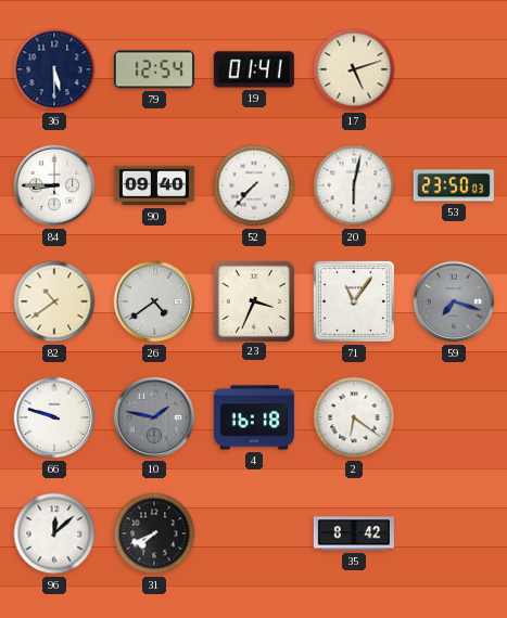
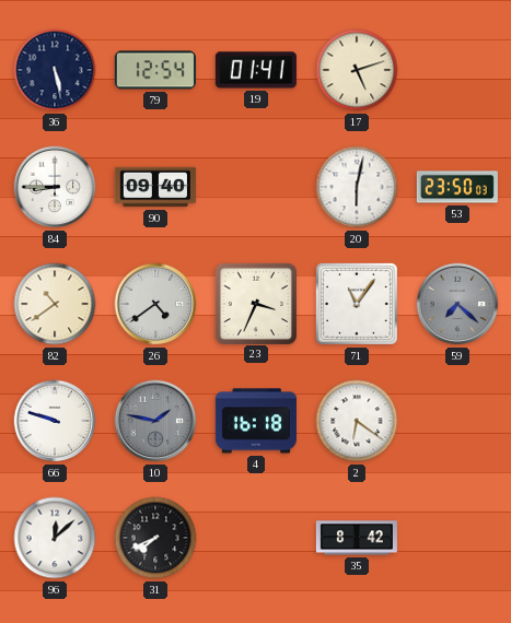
36: 5:30 -> 5:28
52: 7:37 -> none
59: 7:18 -> 7:22
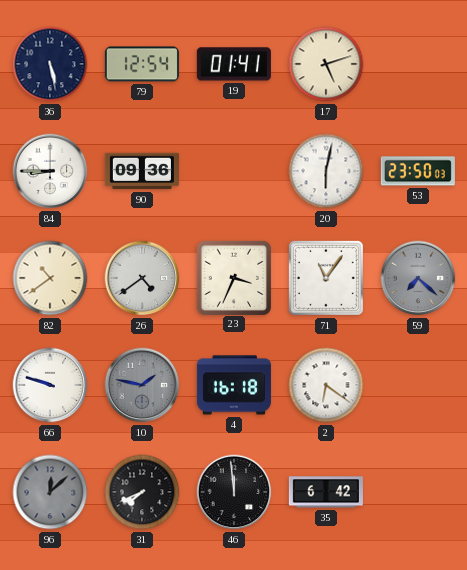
90: 09:40 -> 09:36
96 dial: white -> grey
46: none -> 11:59
35: 8:42 -> 6:42
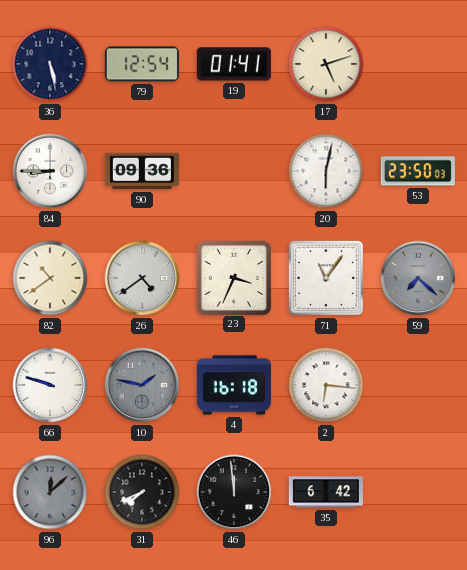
2: 6:21 -> 6:16
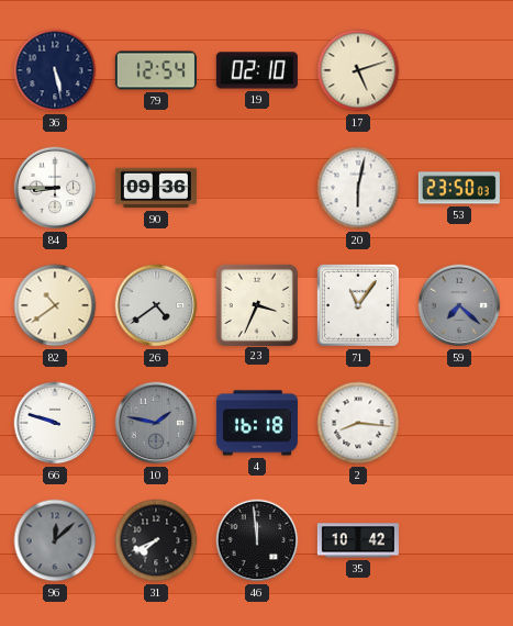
19: 01:41 -> 02:10
2: 6:16 -> 8:16
35: 6:42 -> 10:42
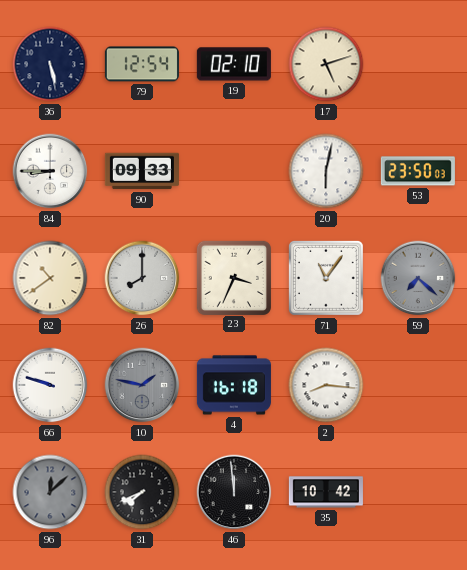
90: 09:36 -> 09:33
26: 4:39 -> 8:00
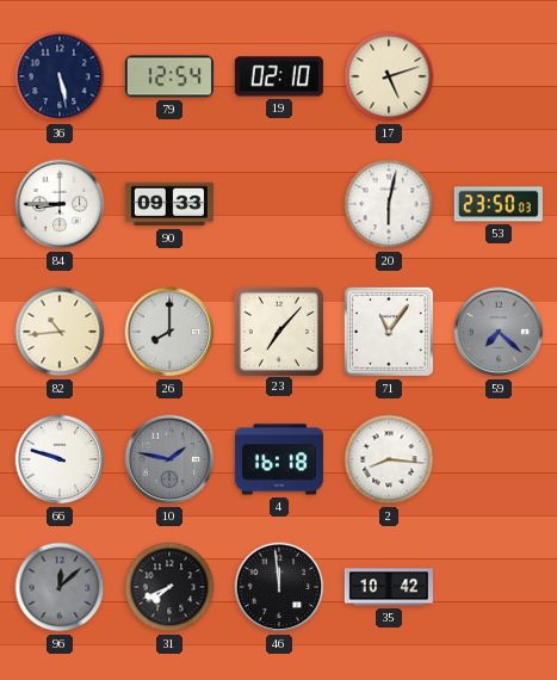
82: 10:39 -> 10:44
23: 3:34 -> 7:07
